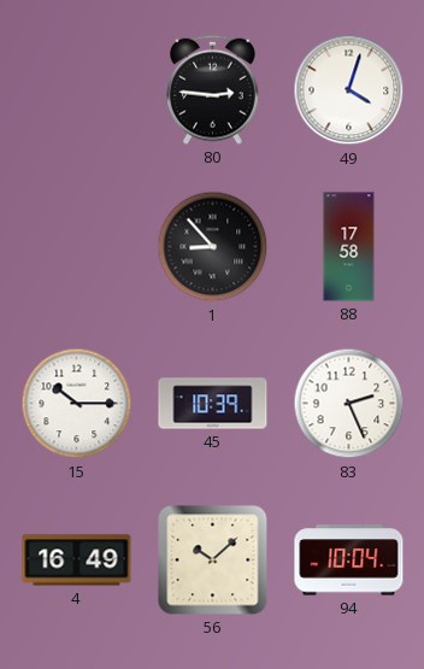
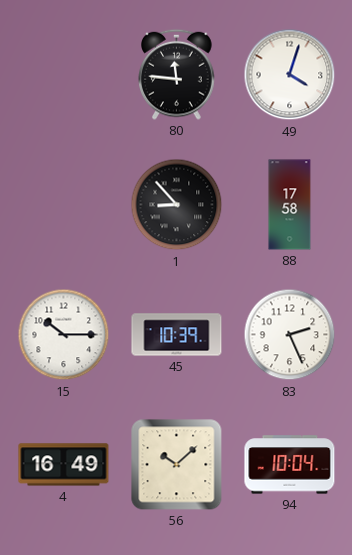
80: 2:46 -> 11:46
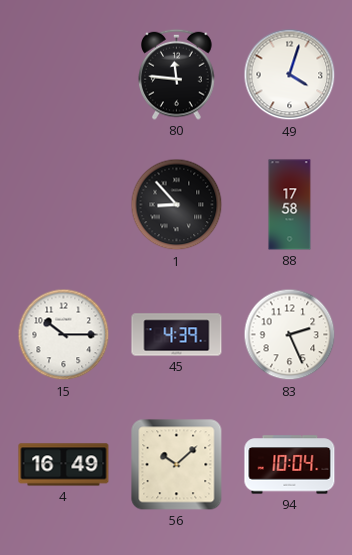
45: 10:39 -> 4:39
